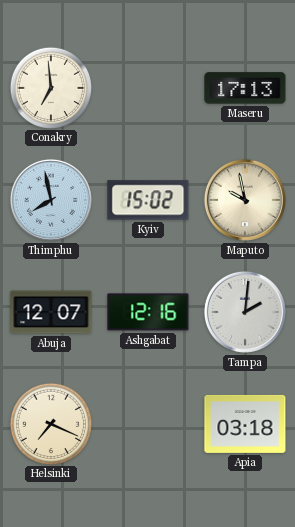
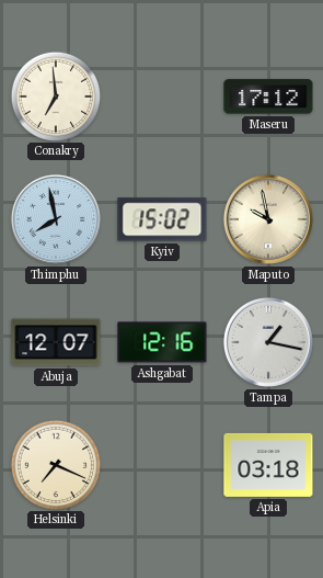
Maseru: 17:13 -> 17:12
Tampa: 2:01 -> 1:17
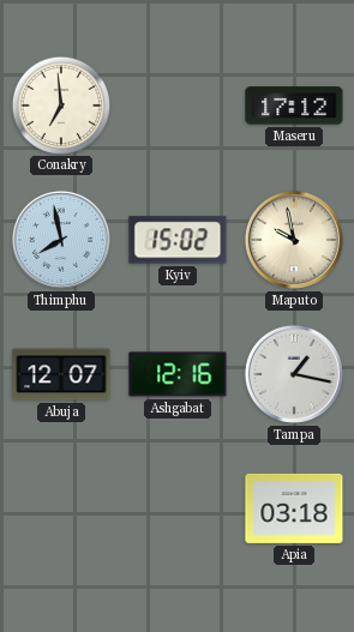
Helsinki: 7:19 -> none
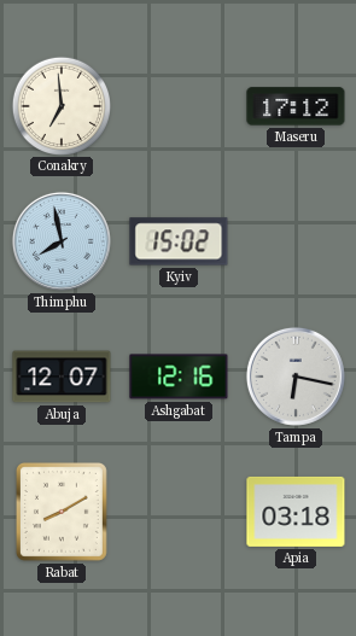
Maputo: 9:58 -> none
Tampa: 1:17 -> 6:17
Rabat: none -> 8:10
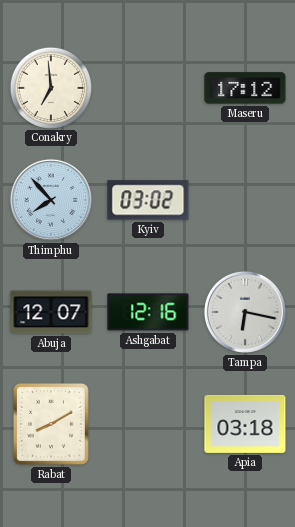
Thimphu: 7:58 -> 7:53
Kyiv: 15:02 -> 03:02
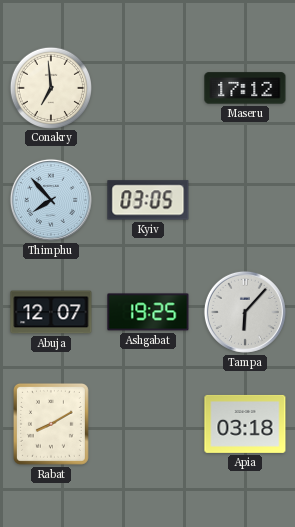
Kyiv: 03:02 -> 03:05
Ashgabat: 12:16 -> 19:25
Tampa: 6:17 -> 6:07
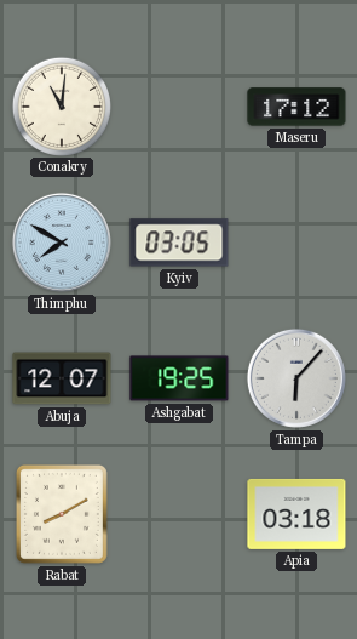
Conakry: 6:59 -> 11:01
Thimphu: 7:53 -> 7:50
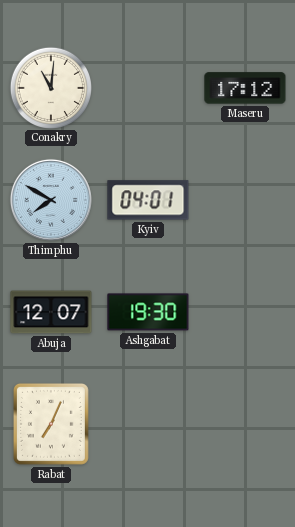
Kyiv: 03:05 -> 04:01
Ashgabat: 19:25 -> 19:30
Tampa: 6:07 -> none
Rabat: 8:10 -> 7:04
Apia: 03:18 -> none
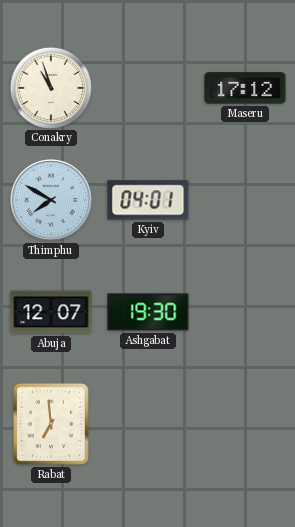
Conakry: 11:01 -> 10:57
Rabat: 7:04 -> 6:59
